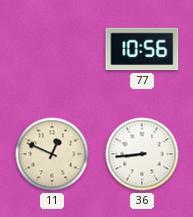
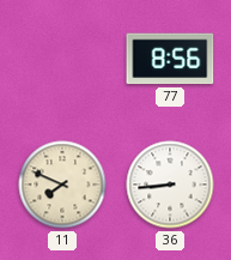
77: 10:56 -> 8:56
11: 12:49 -> 7:49
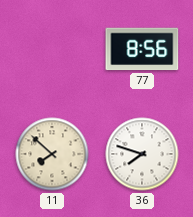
11: 7:49 -> 7:52
36: 8:44 -> 7:48
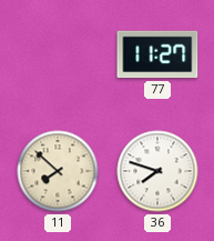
77: 8:56 -> 11:27
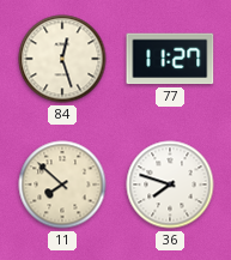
84: none -> 12:27
